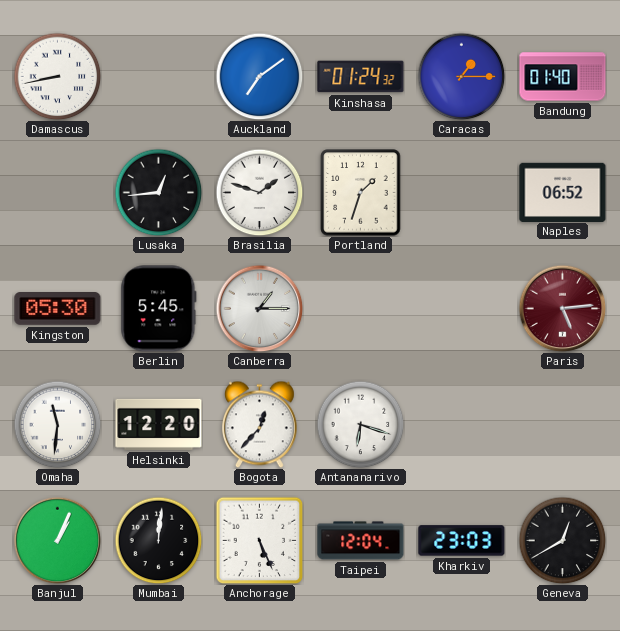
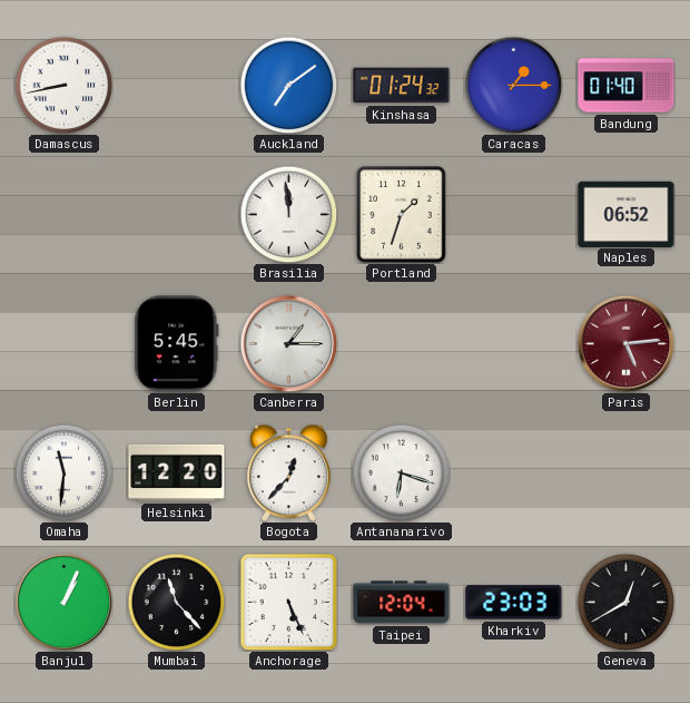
Lusaka: 12:44 -> none
Brasilia: 1:48 -> 11:59
Kingston: 05:30 -> none
Mumbai: 12:01 -> 11:23
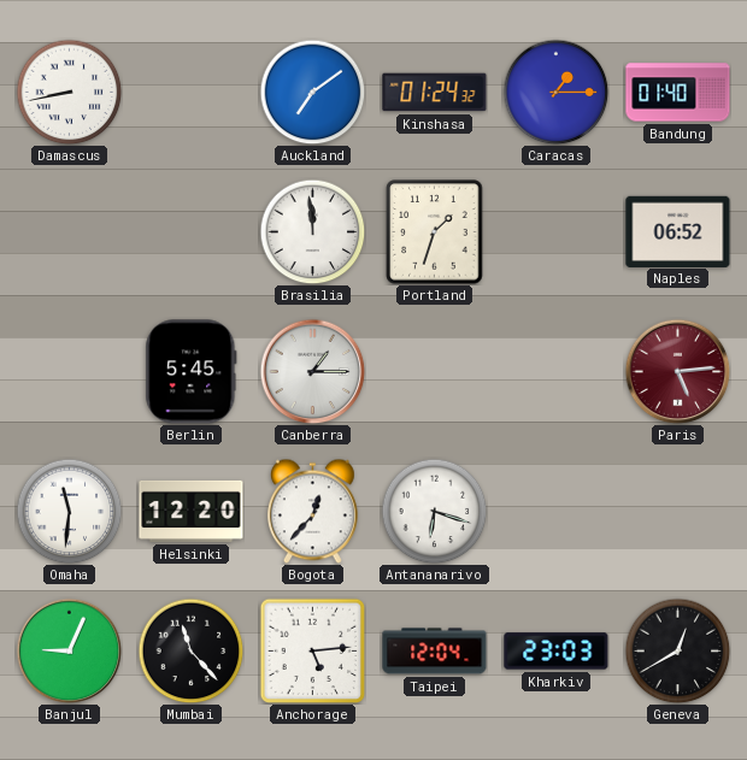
Banjul: 1:04 -> 9:04
Anchorage: 5:26 -> 5:14
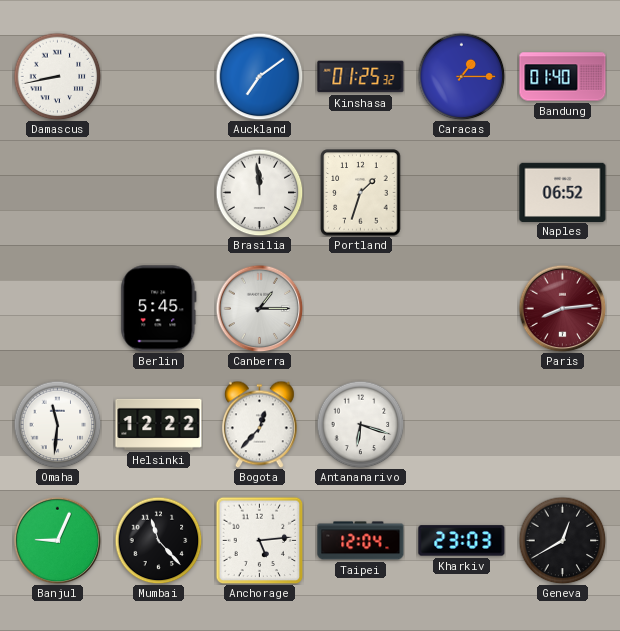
Kinshasa: 01:24 -> 01:25
Paris: 5:14 -> 8:14
Helsinki: 12:20 -> 12:22
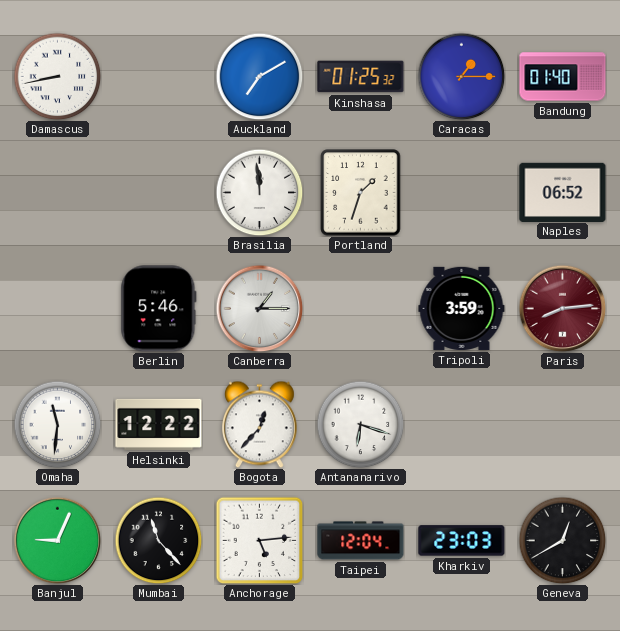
Auckland: 7:09 -> 7:10
Berlin: 5:45 -> 5:46
Tripoli: none -> 3:59
